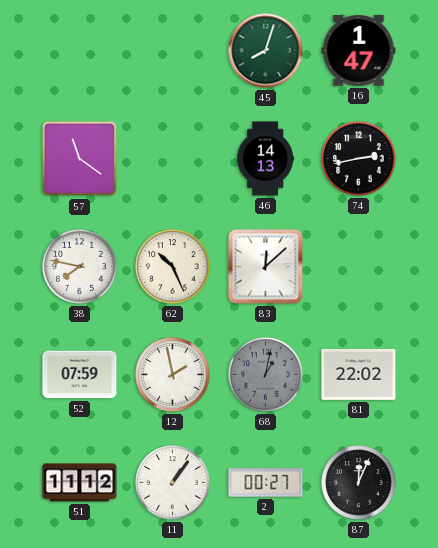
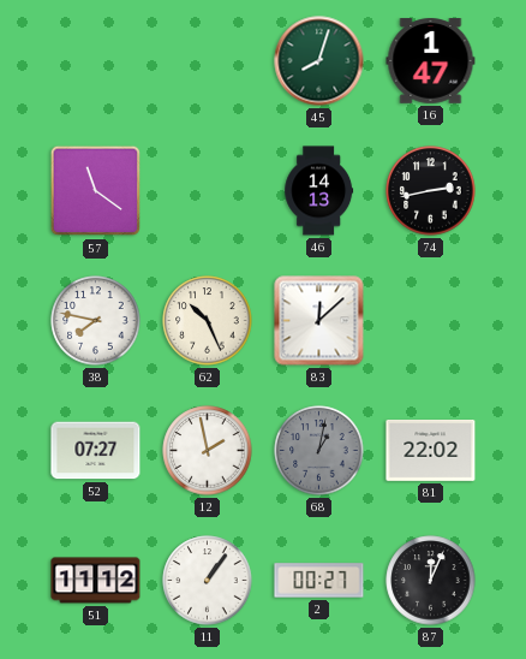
52: 07:59 -> 07:27
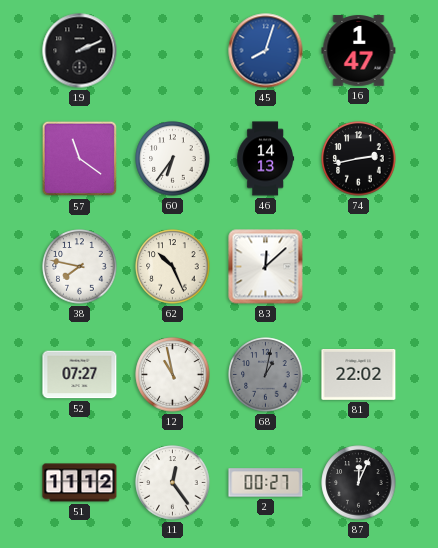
19: none -> 2:11
45 dial: green -> blue
60: none -> 6:36
12: 1:58 -> 10:58
11: 1:06 -> 12:24
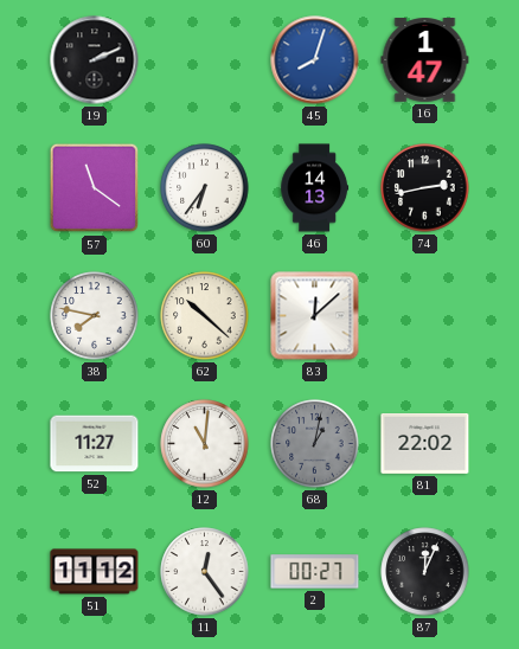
62: 10:26 -> 10:22
52: 07:27 -> 11:27
12: 10:58 -> 11:01
